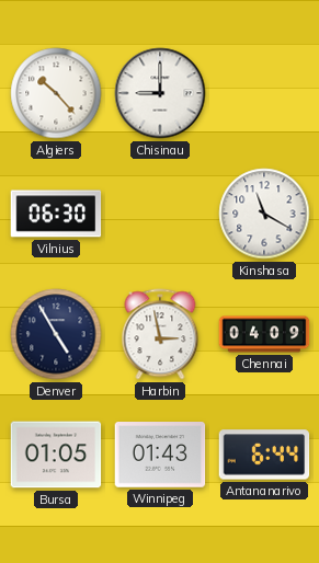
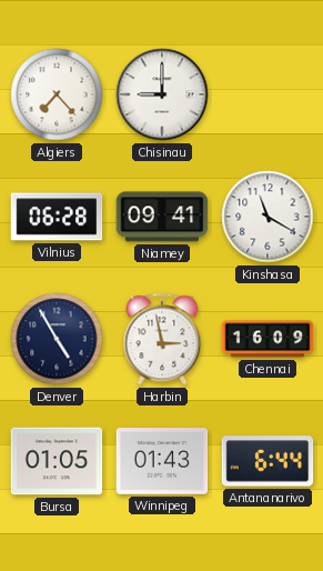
Algiers: 10:23 -> 7:23
Vilnius: 06:30 -> 06:28
Niamey: none -> 09:41
Chennai: 04:09 -> 16:09
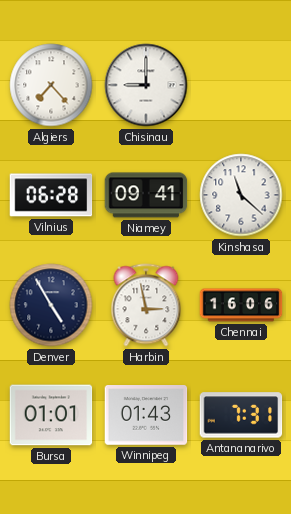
Kinshasa: 11:20 -> 11:22
Chennai: 16:09 -> 16:06
Bursa: 01:05 -> 01:01
Antananarivo: 6:44 -> 7:31
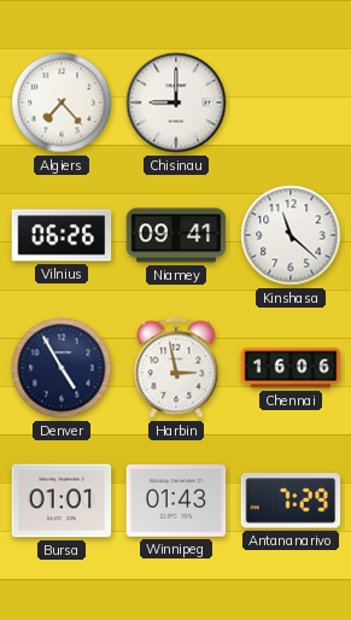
Vilnius: 06:28 -> 06:26
Antananarivo: 7:31 -> 7:29
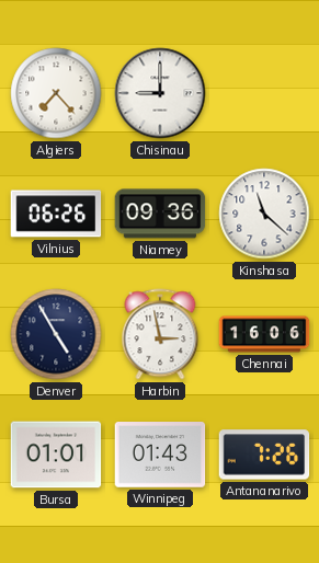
Niamey: 09:41 -> 09:36
Antananarivo: 7:29 -> 7:26
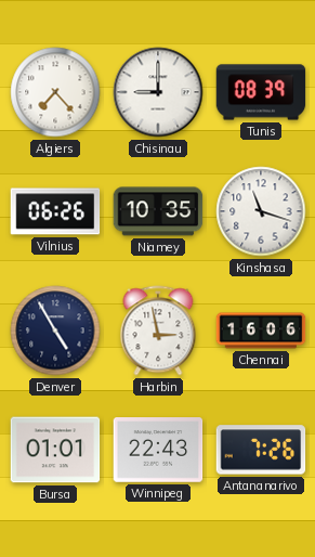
Tunis: none -> 08:39
Niamey: 09:36 -> 10:35
Kinshasa: 11:22 -> 11:18
Winnipeg: 01:43 -> 22:43
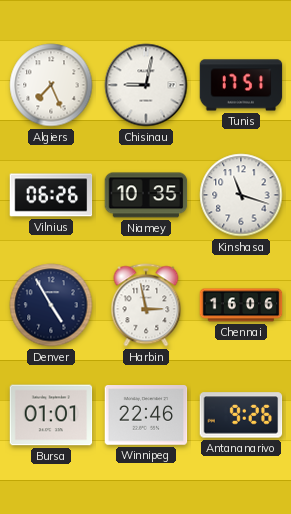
Algiers: 7:23 -> 7:26
Chisinau: 9:00 -> 9:02
Tunis: 08:39 -> 17:51
Winnipeg: 22:43 -> 22:46
Antananarivo: 7:26 -> 9:26
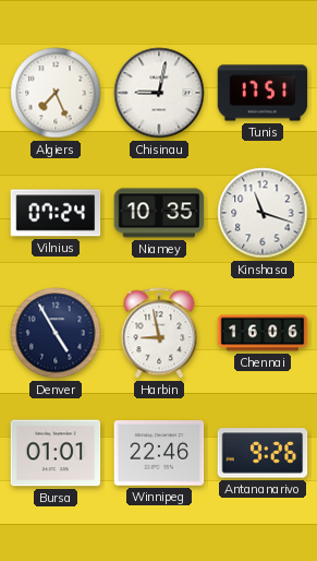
Vilnius: 06:26 -> 07:24
Harbin: 2:58 -> 8:58
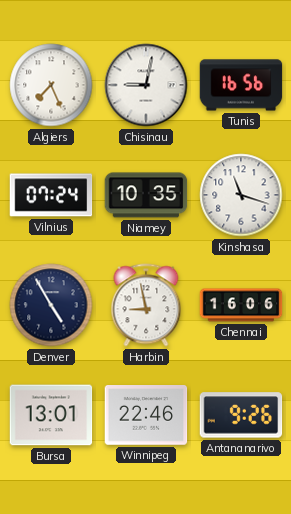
Tunis: 17:51 -> 16:56
Bursa: 01:01 -> 13:01
